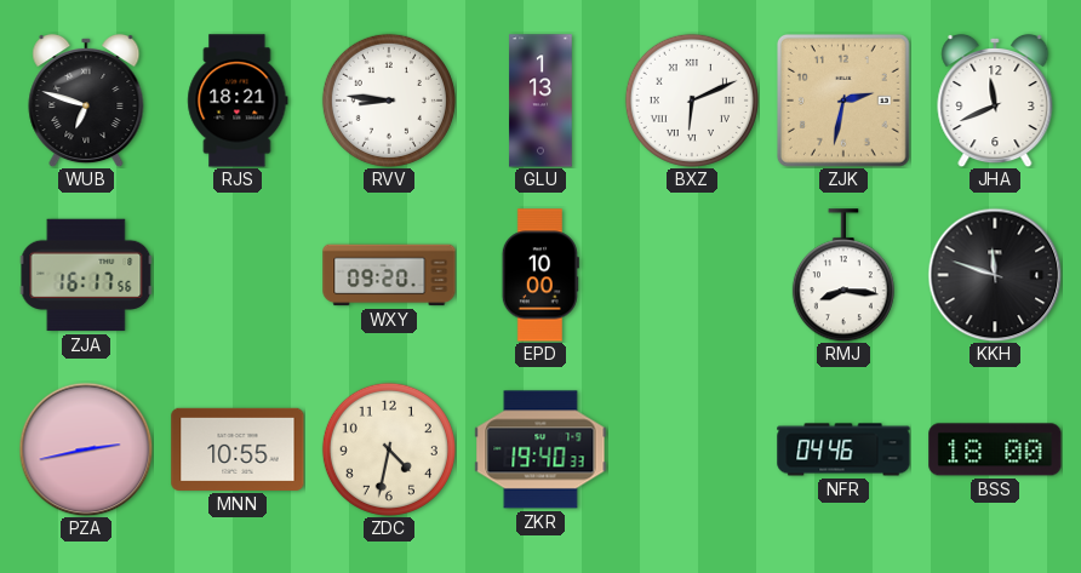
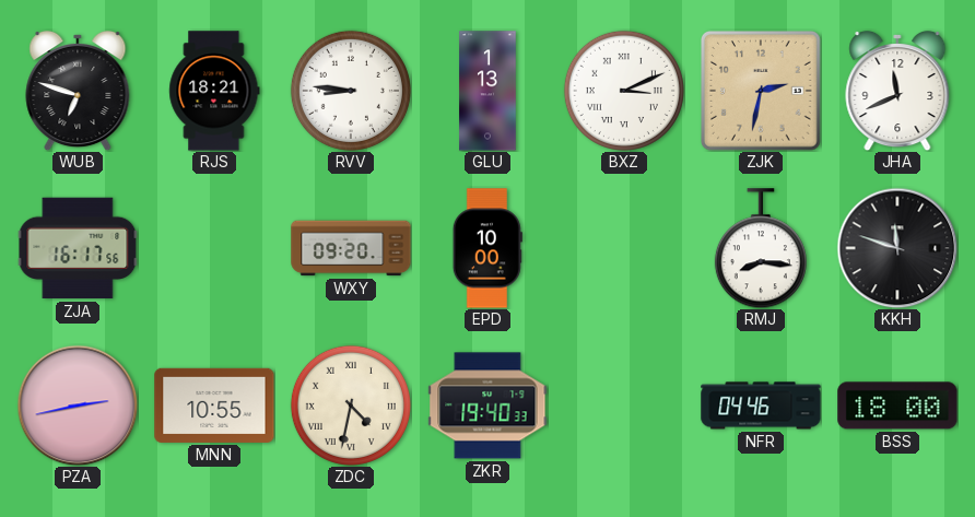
BXZ: 6:11 -> 3:11
ZDC numerals: Arabic -> Roman
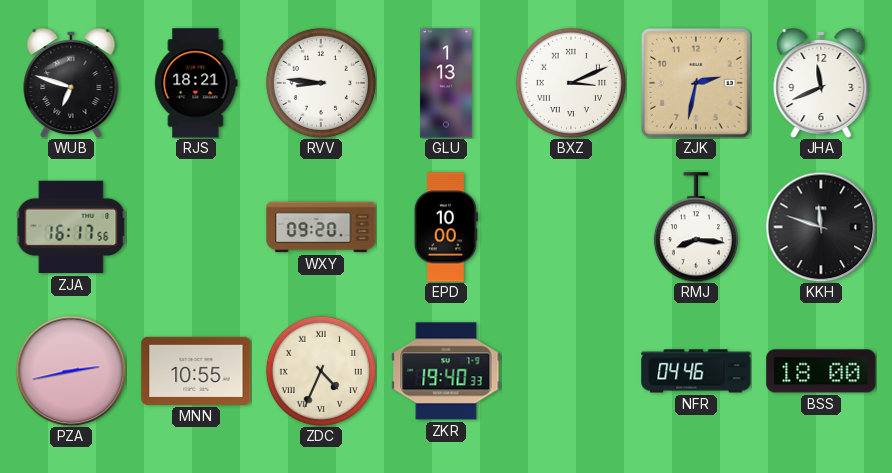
ZDC: 4:32 -> 4:34
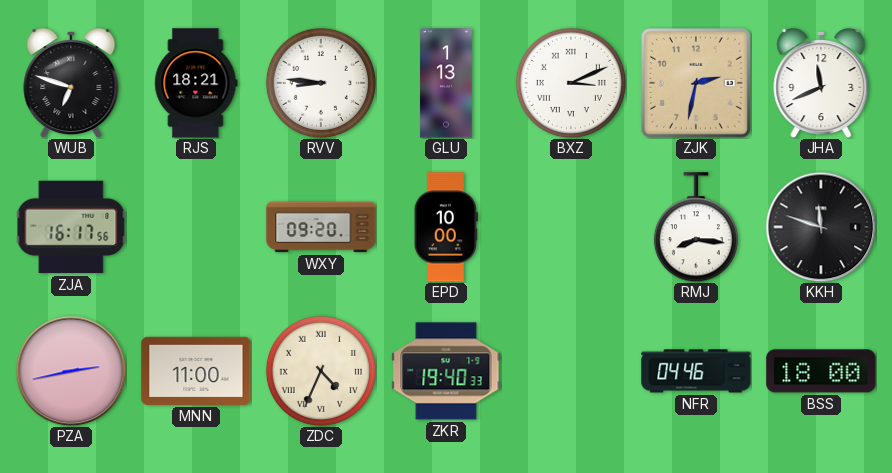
MNN: 10:55 -> 11:00
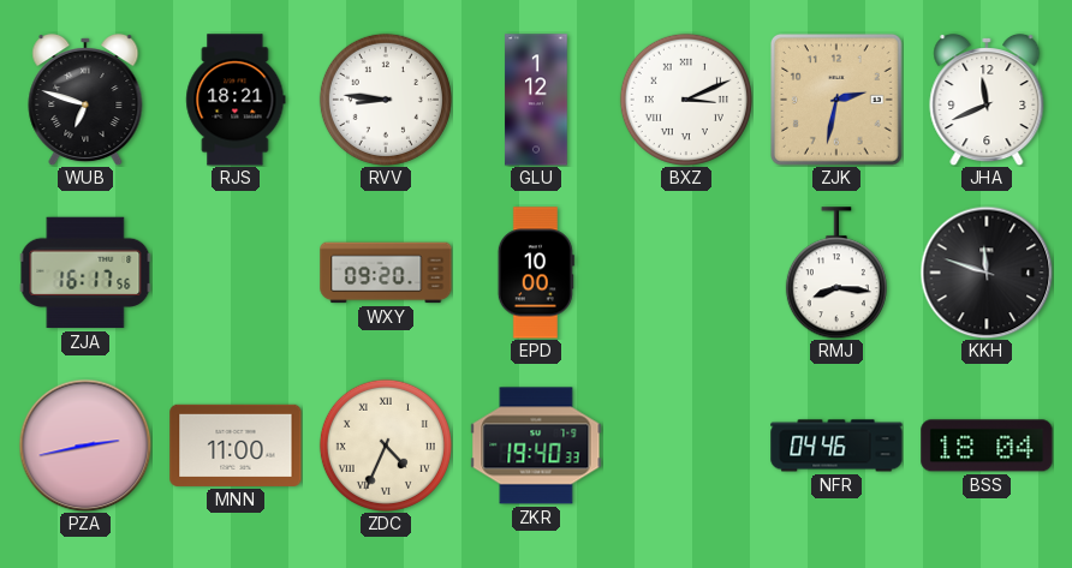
GLU: 1:13 -> 1:12
BSS: 18:00 -> 18:04
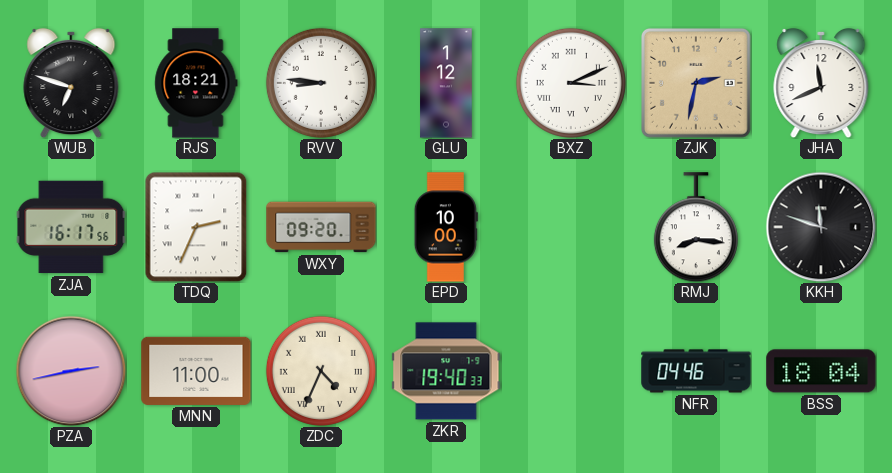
TDQ: none -> 2:34
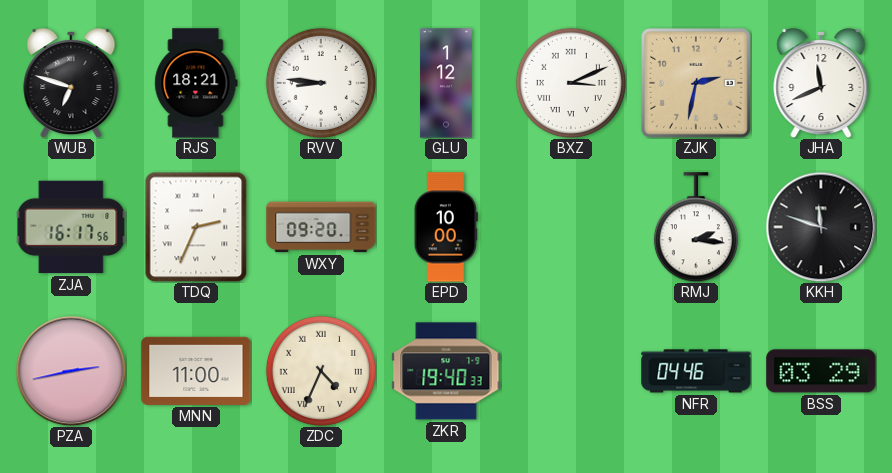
RMJ: 8:16 -> 2:16
BSS: 18:04 -> 03:29
